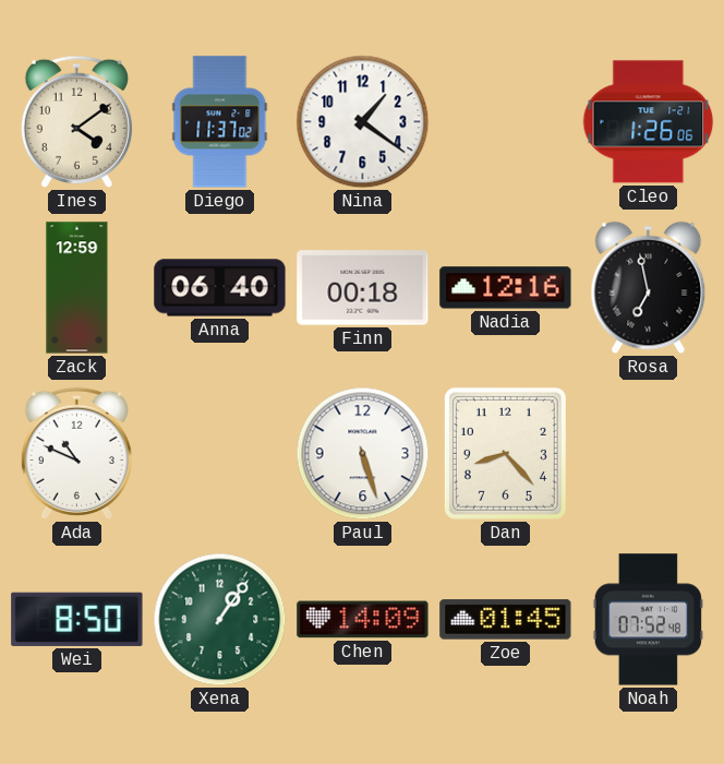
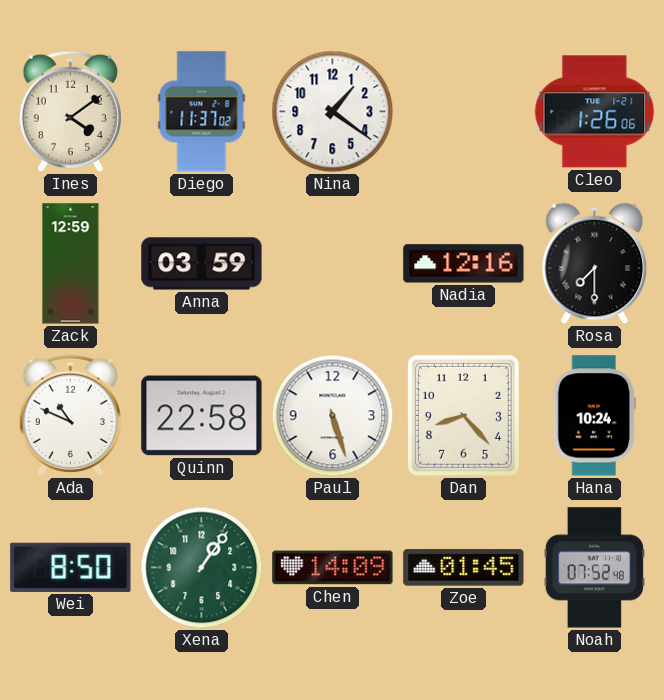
Anna: 06:40 -> 03:59
Finn: 00:18 -> none
Rosa: 6:58 -> 7:30
Quinn: none -> 22:58
Hana: none -> 10:24
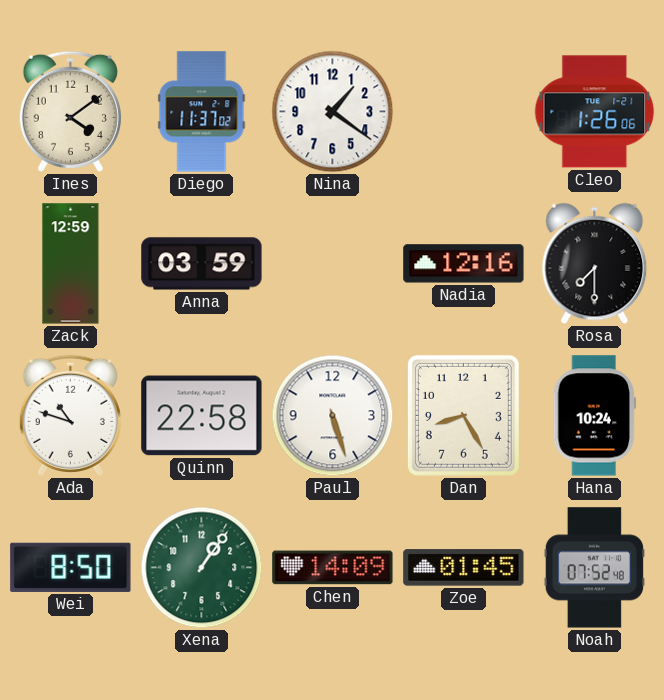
Ada: 10:49 -> 10:48
Dan: 8:23 -> 8:25
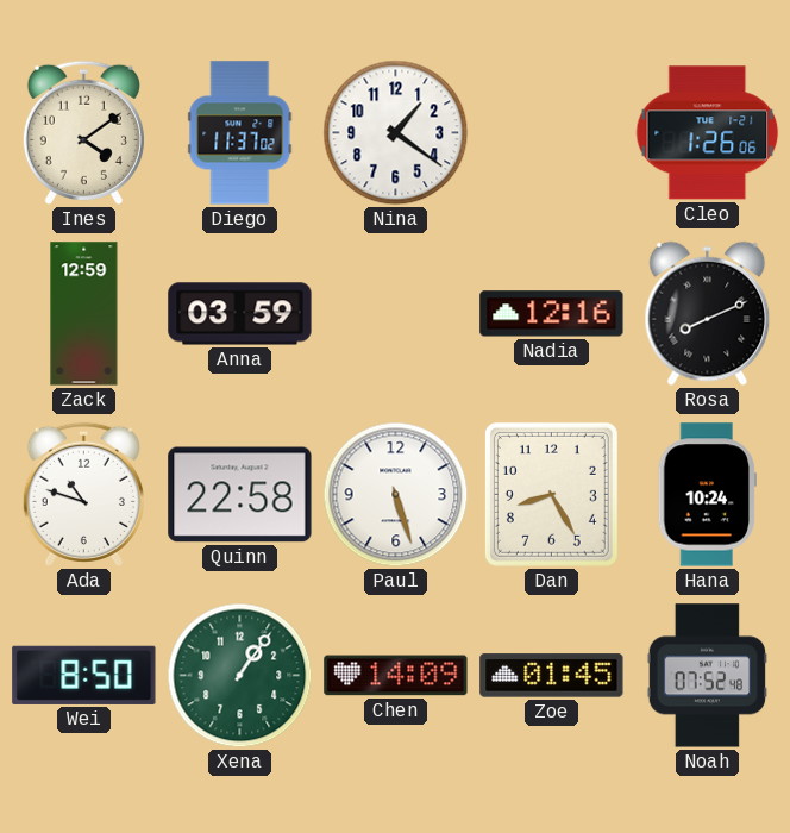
Rosa: 7:30 -> 8:11
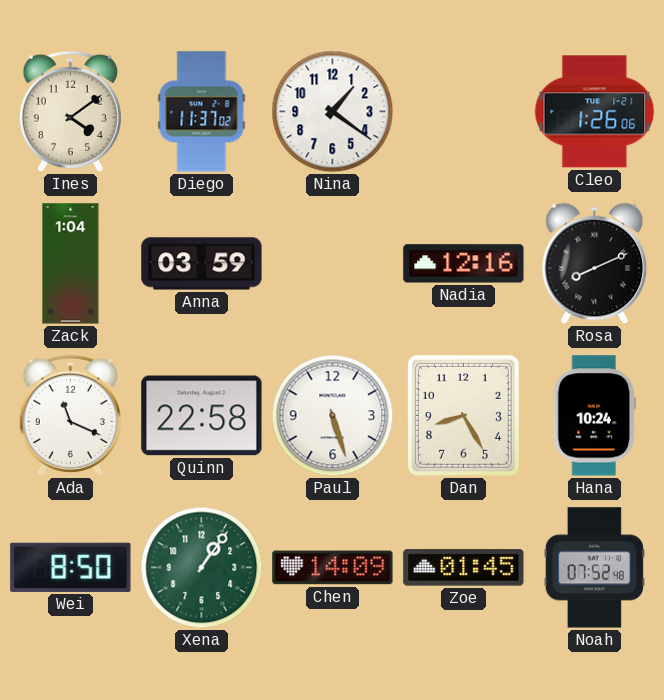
Zack: 12:59 -> 1:04
Ada: 10:48 -> 11:19
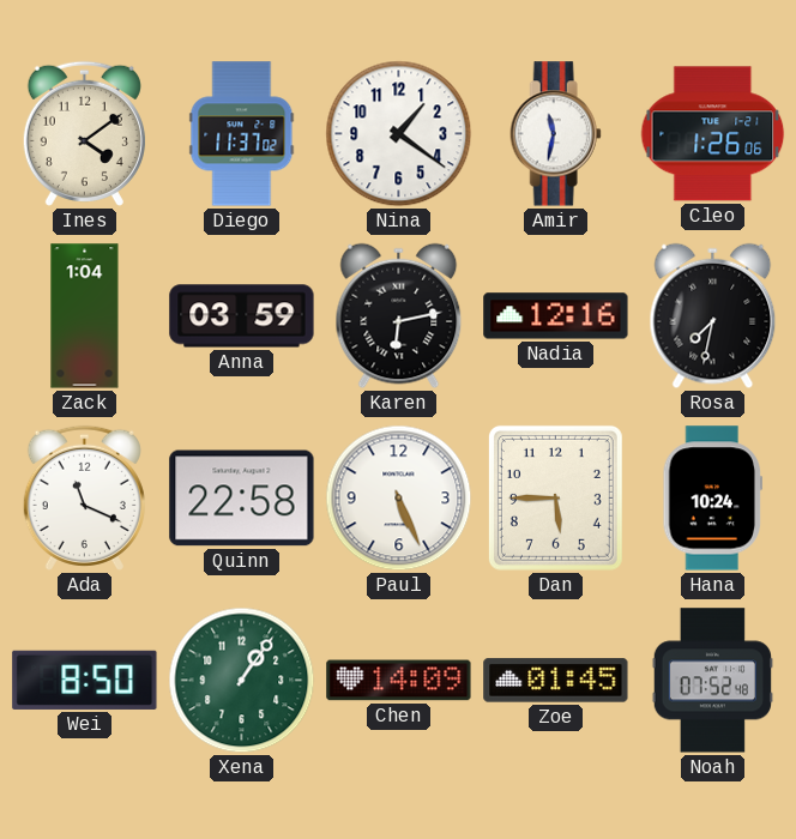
Amir: none -> 11:32
Karen: none -> 6:13
Rosa: 8:11 -> 7:32
Paul: 5:27 -> 5:26
Dan: 8:25 -> 5:45
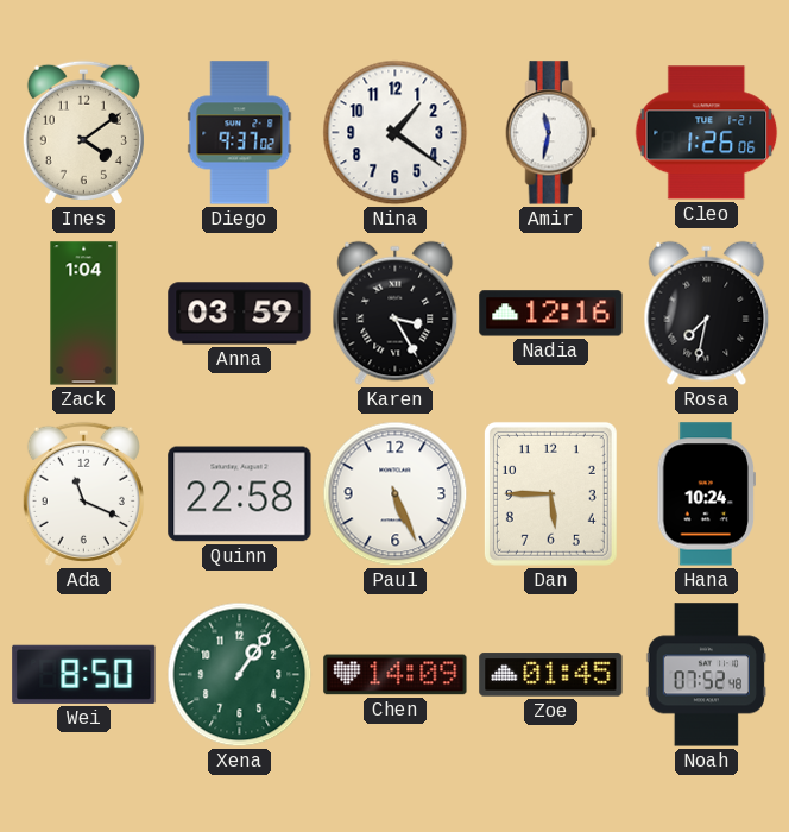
Diego: 11:37 -> 9:37
Karen: 6:13 -> 3:25
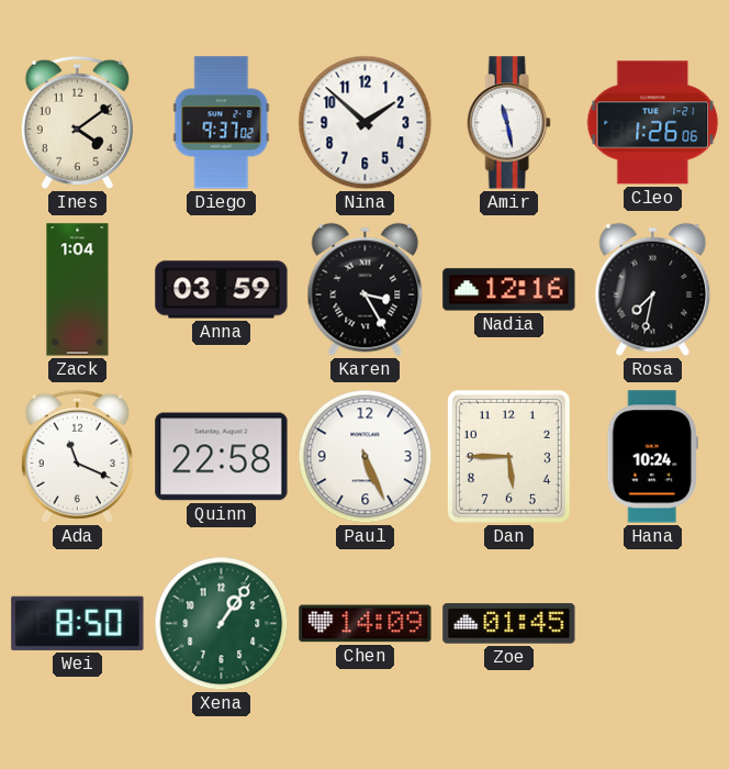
Nina: 1:21 -> 1:52
Amir: 11:32 -> 11:28
Noah: 07:52 -> none
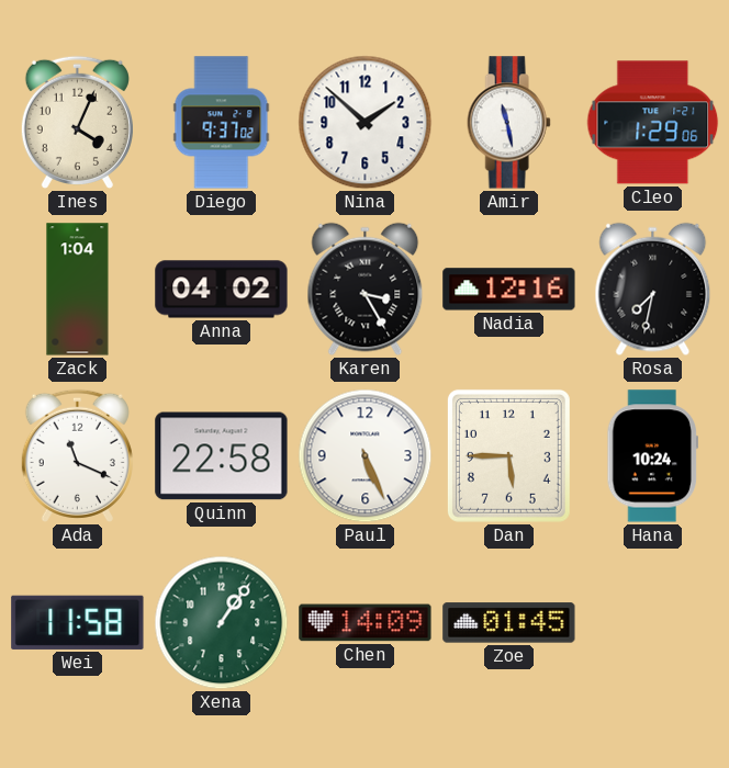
Ines: 4:09 -> 4:04
Cleo: 1:26 -> 1:29
Anna: 03:59 -> 04:02
Wei: 8:50 -> 11:58
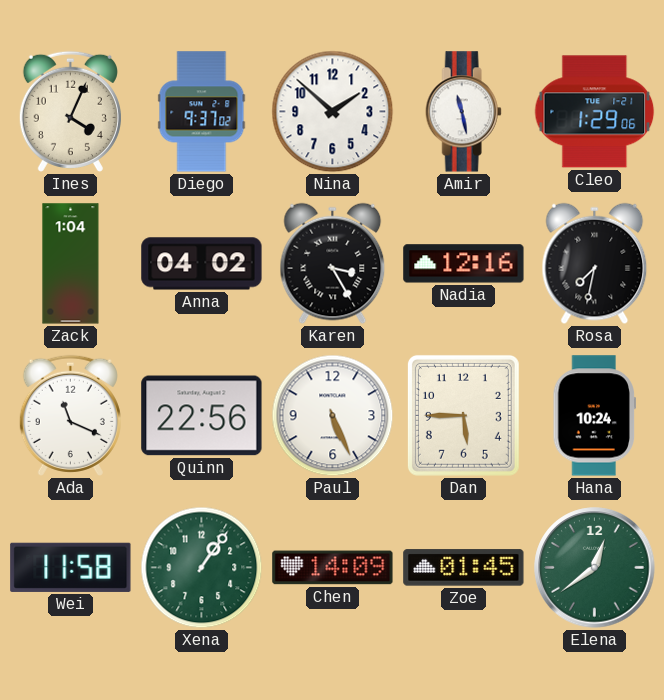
Quinn: 22:58 -> 22:56
Elena: none -> 12:39
